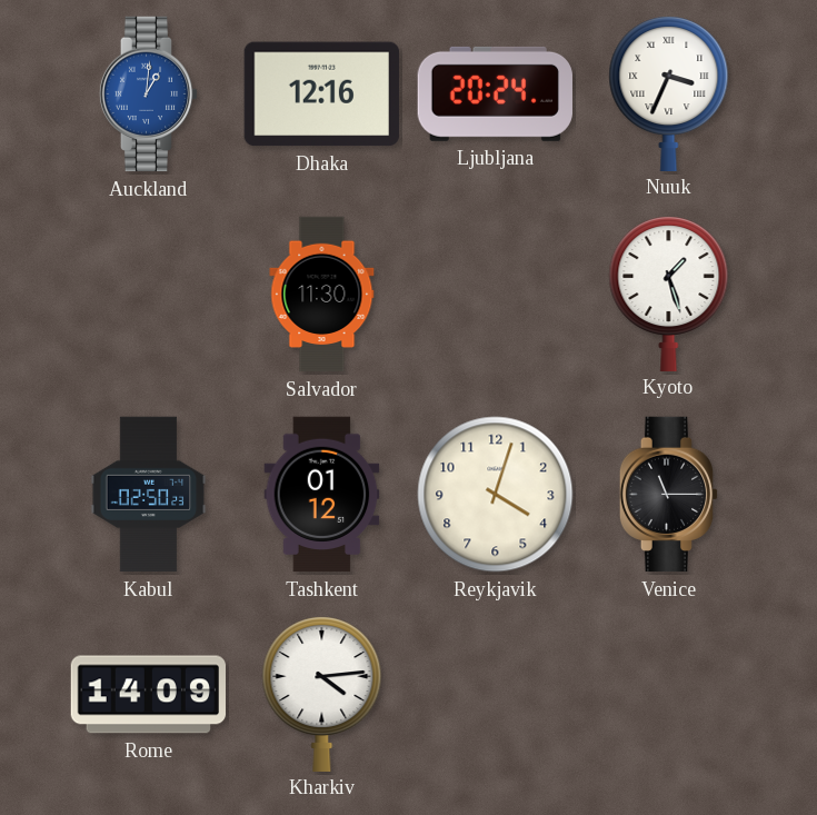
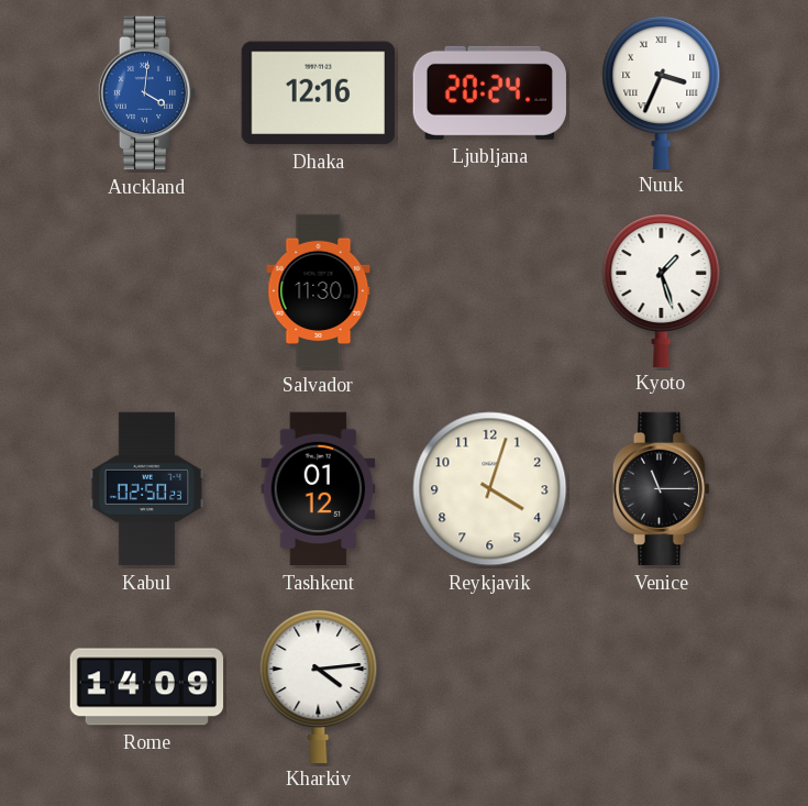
Auckland: 1:01 -> 4:01
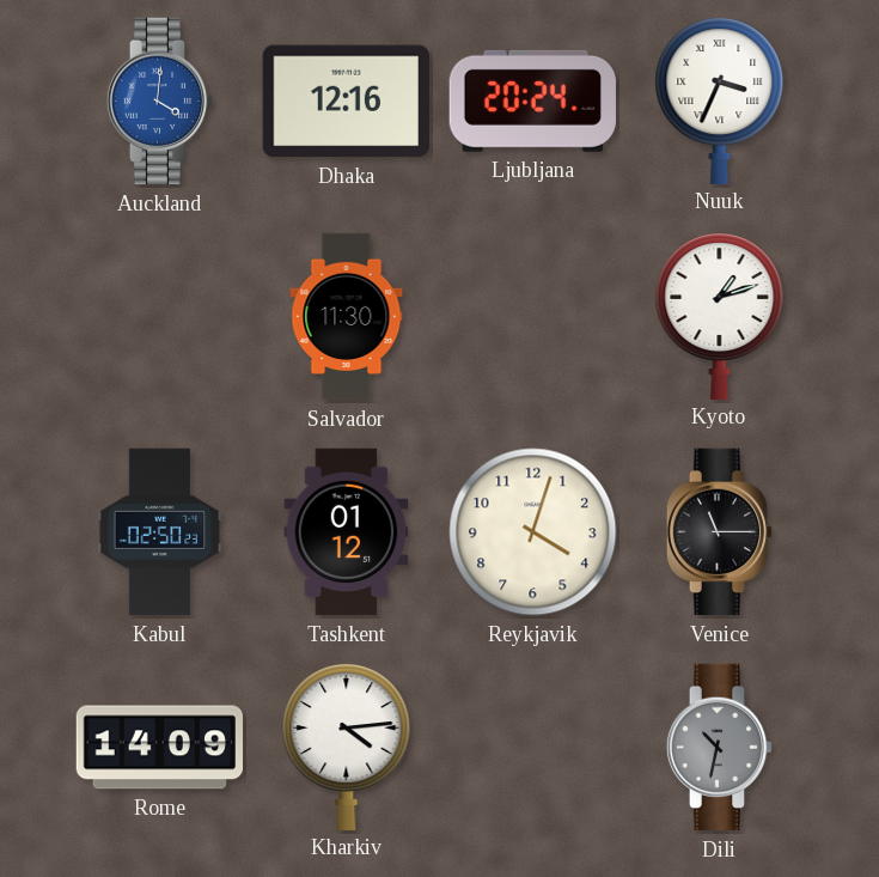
Kyoto: 1:27 -> 1:12
Dili: none -> 10:32
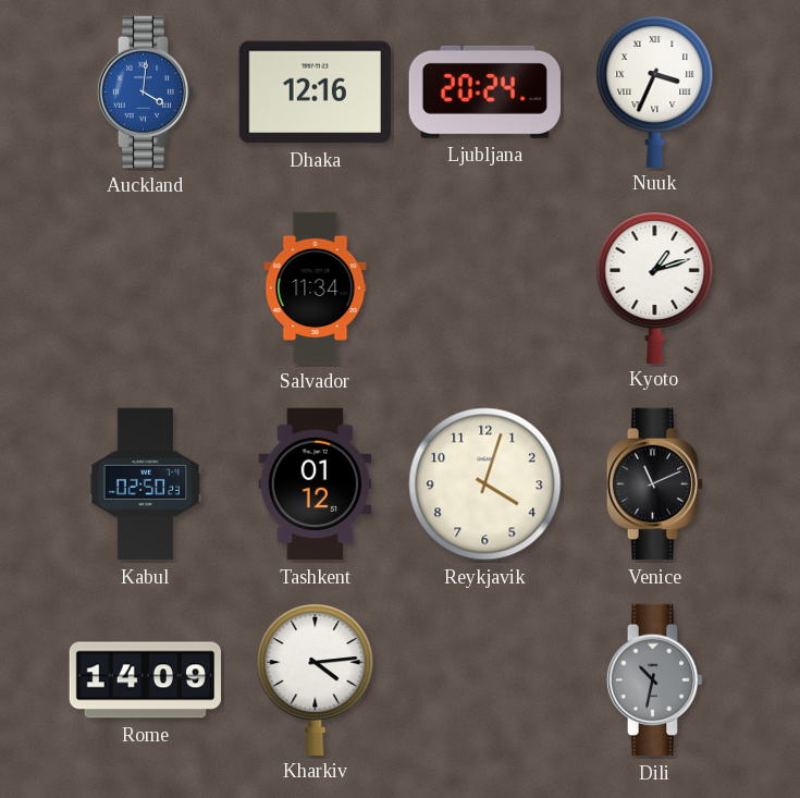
Salvador: 11:30 -> 11:34
Venice: 11:15 -> 11:11
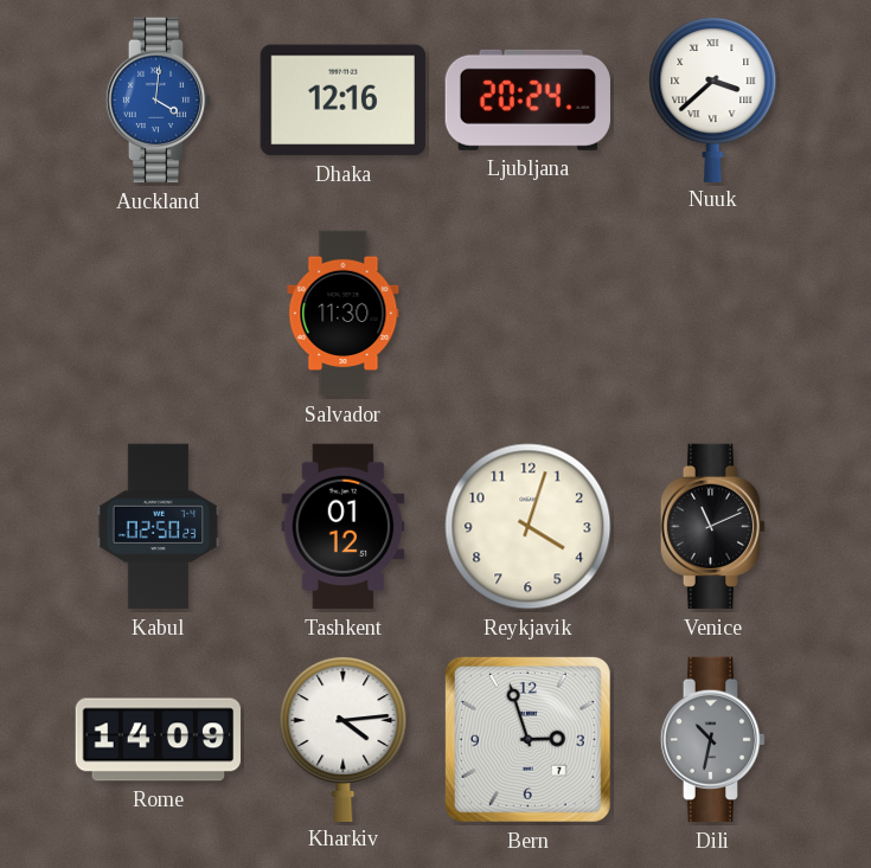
Nuuk: 3:34 -> 3:38
Salvador: 11:34 -> 11:30
Kyoto: 1:12 -> none
Bern: none -> 2:57
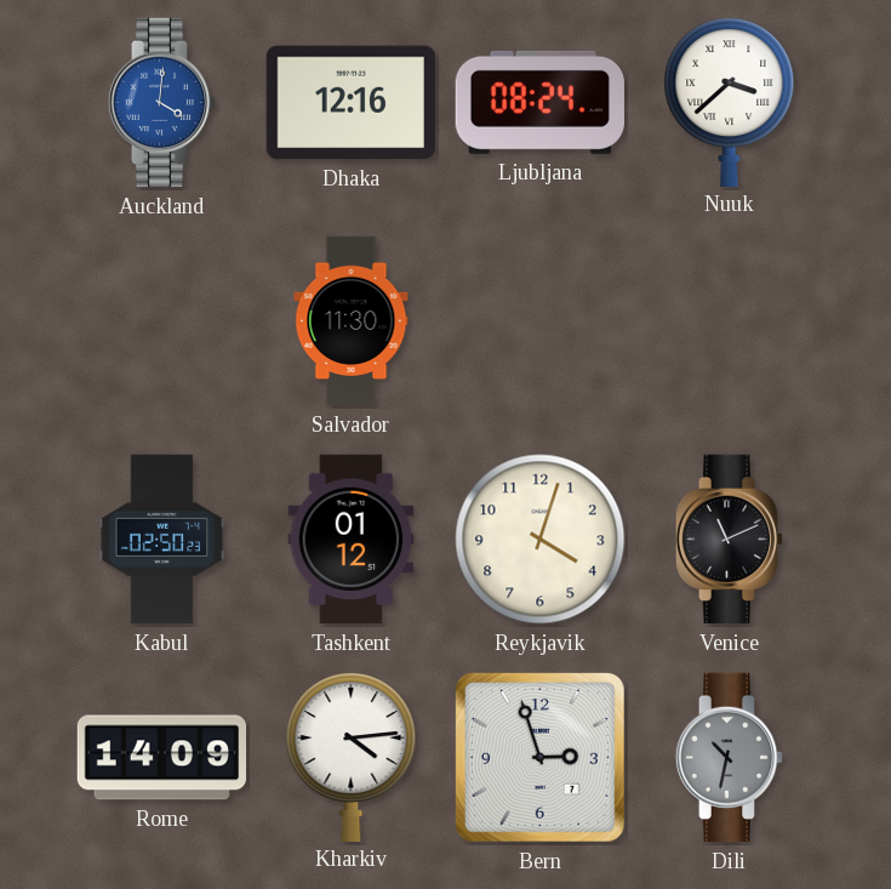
Ljubljana: 20:24 -> 08:24
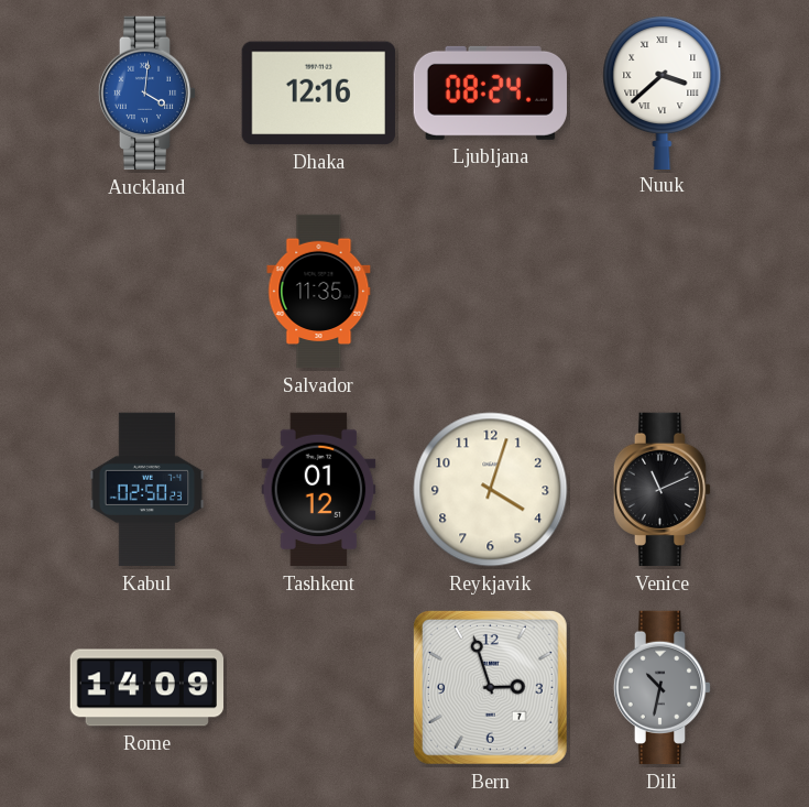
Salvador: 11:30 -> 11:35
Kharkiv: 4:14 -> none
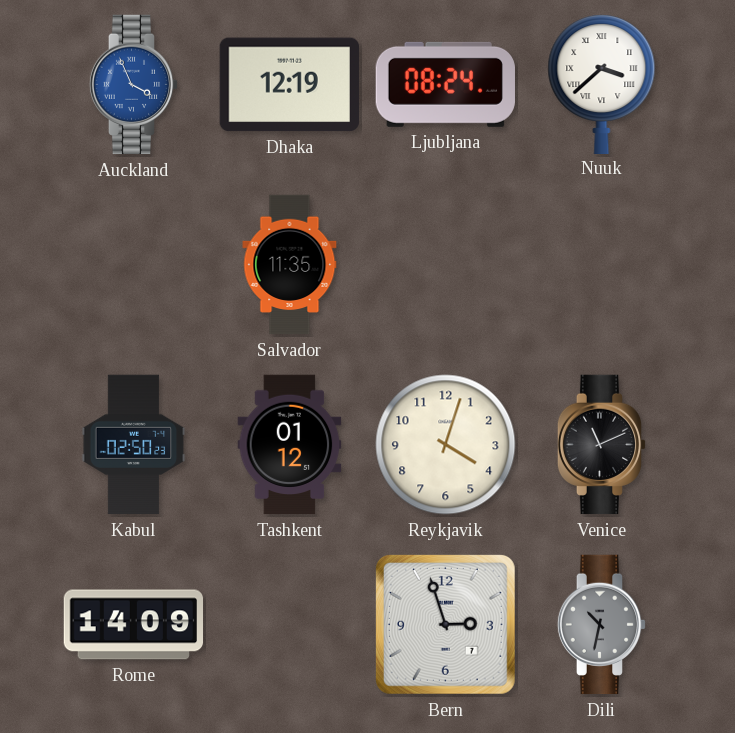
Auckland: 4:01 -> 3:56
Dhaka: 12:16 -> 12:19
